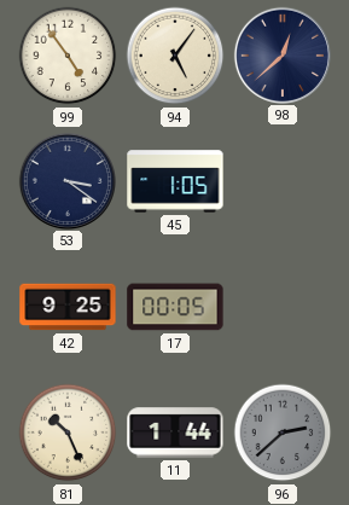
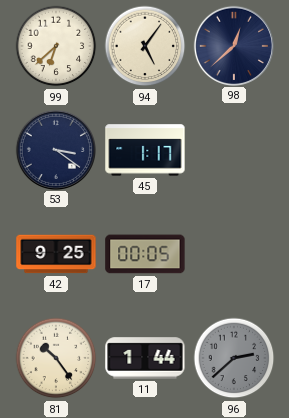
99: 4:54 -> 6:38
45: 1:05 -> 1:17
81: 10:26 -> 10:24
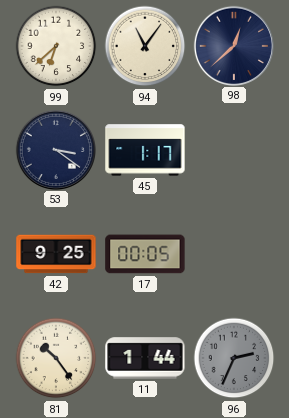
94: 5:06 -> 11:06
96: 2:38 -> 2:34
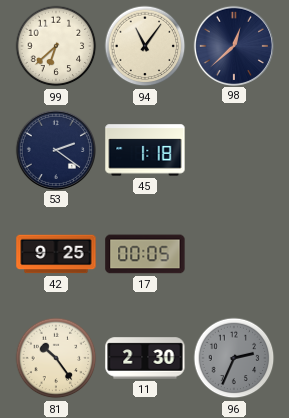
53: 3:21 -> 2:21
45: 1:17 -> 1:18
11: 1:44 -> 2:30
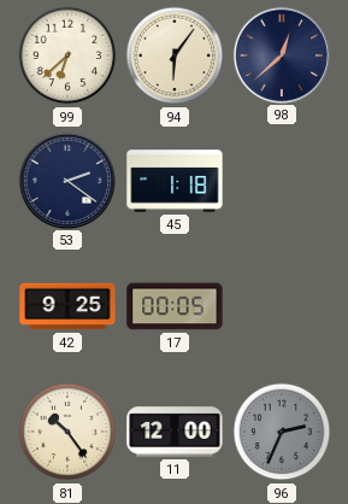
94: 11:06 -> 6:06
11: 2:30 -> 12:00
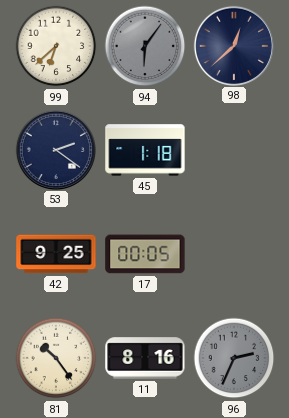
94 dial: cream -> grey
11: 12:00 -> 8:16
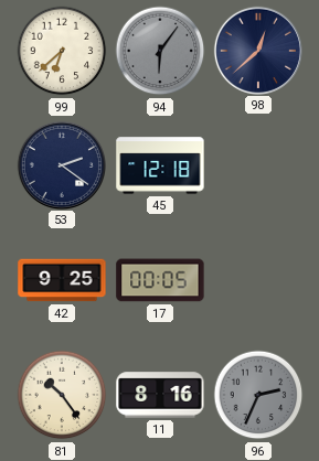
45: 1:18 -> 12:18
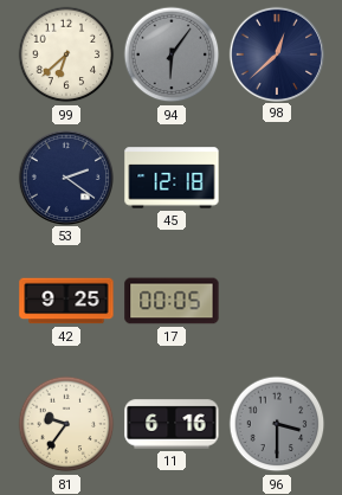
81: 10:24 -> 9:36
11: 8:16 -> 6:16
96: 2:34 -> 3:30
